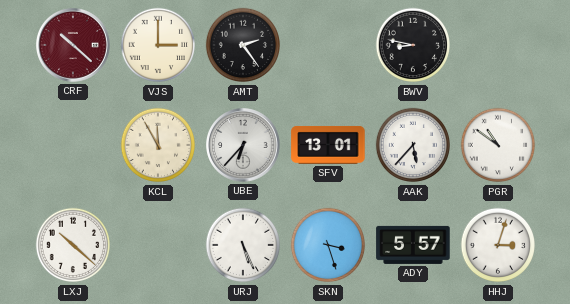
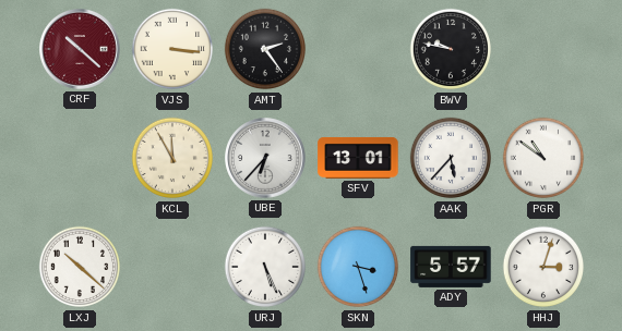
VJS: 3:00 -> 3:16
BWV: 8:47 -> 9:47
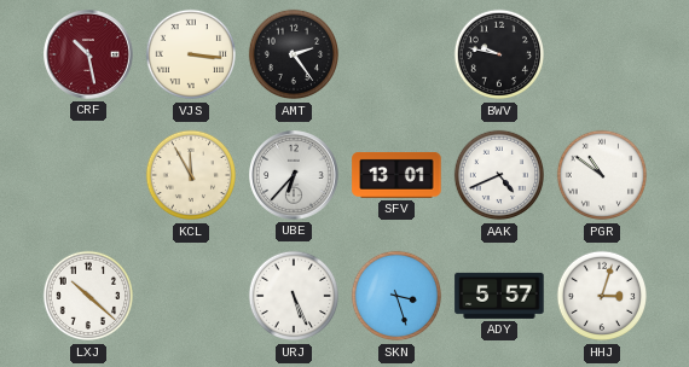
CRF: 10:22 -> 10:28
AAK: 5:37 -> 4:41
